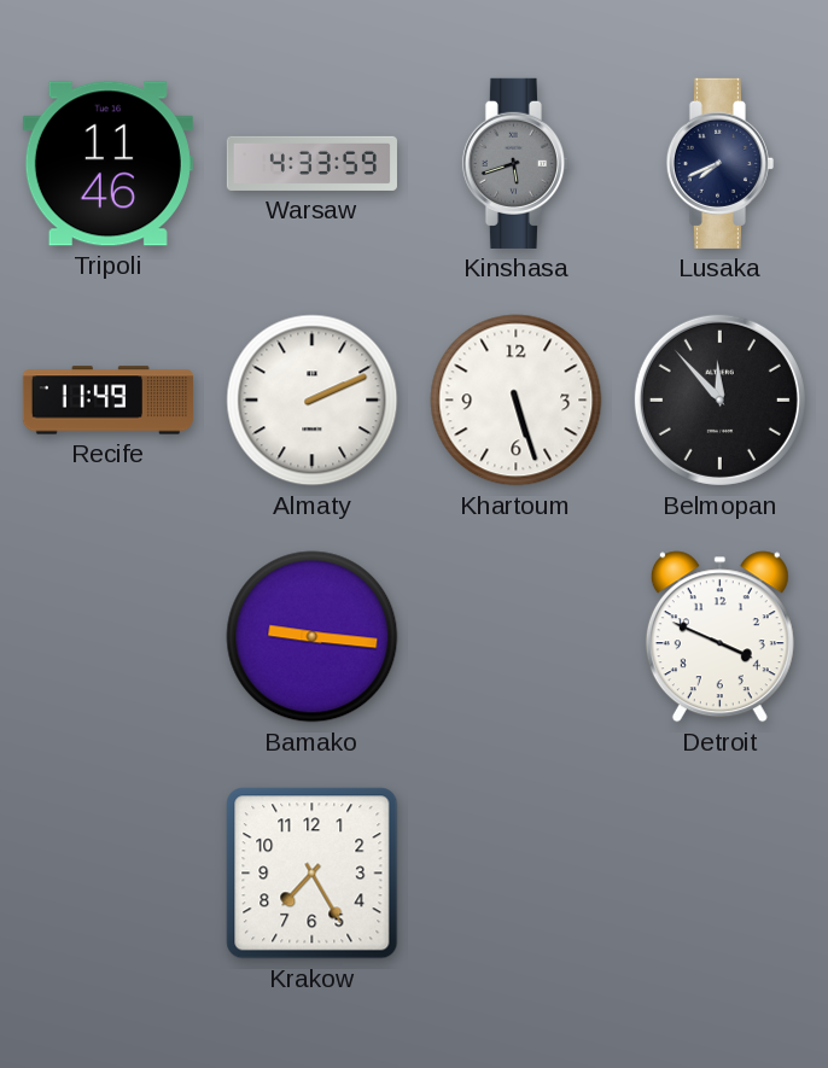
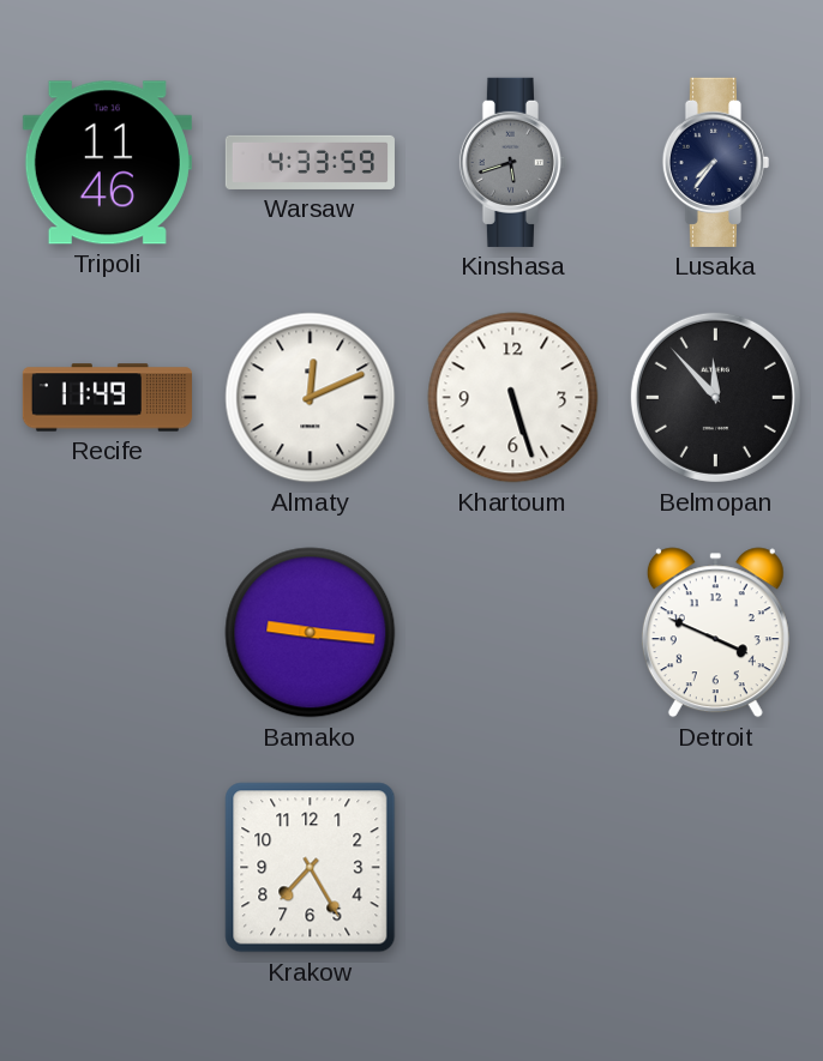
Lusaka: 7:41 -> 7:36
Almaty: 2:11 -> 12:11
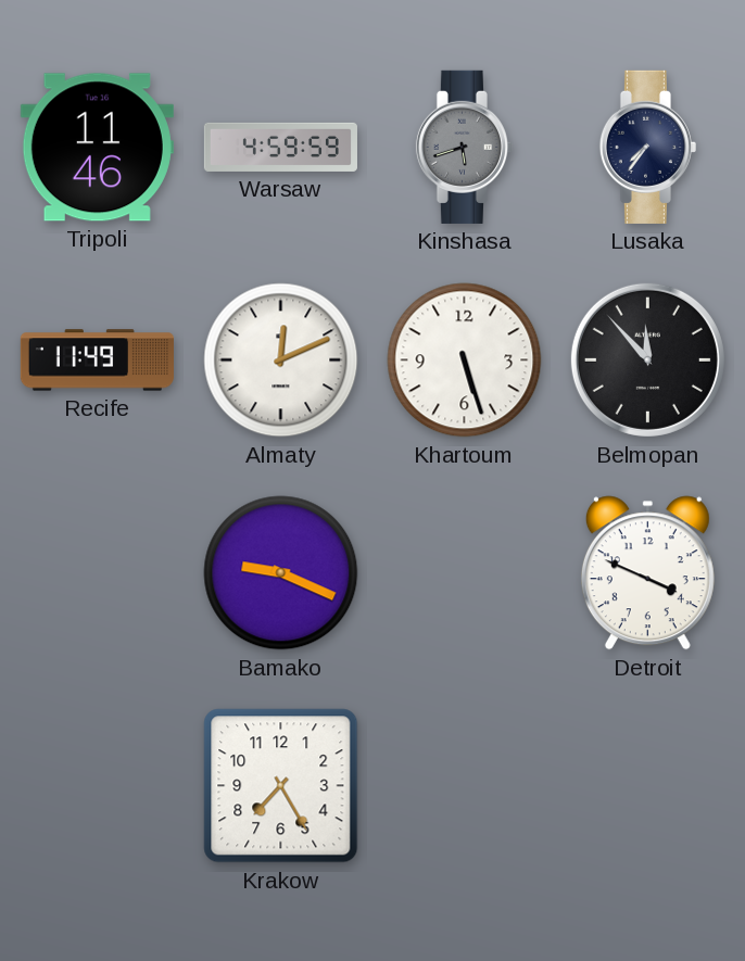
Warsaw: 4:33 -> 4:59
Bamako: 9:16 -> 9:19
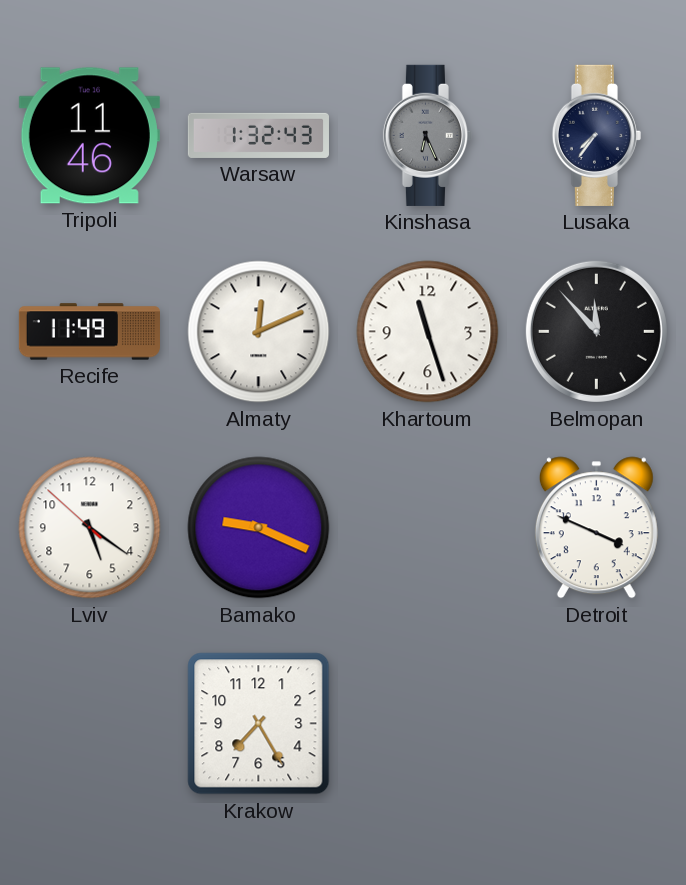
Warsaw: 4:59 -> 1:32
Kinshasa: 5:42 -> 6:26
Khartoum: 5:27 -> 11:27
Lviv: none -> 5:20
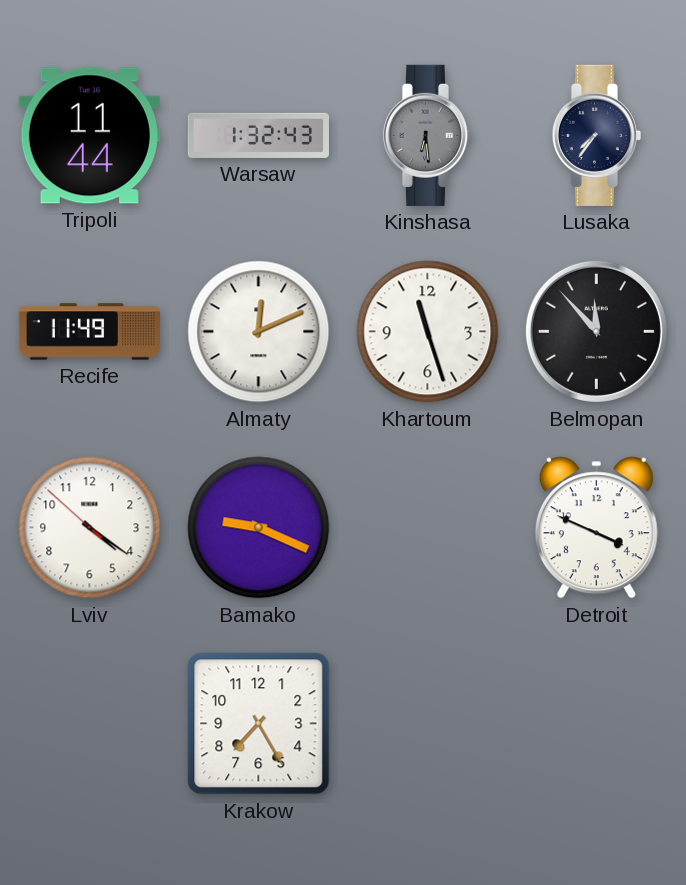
Tripoli: 11:46 -> 11:44
Kinshasa: 6:26 -> 6:29
Lviv: 5:20 -> 4:20
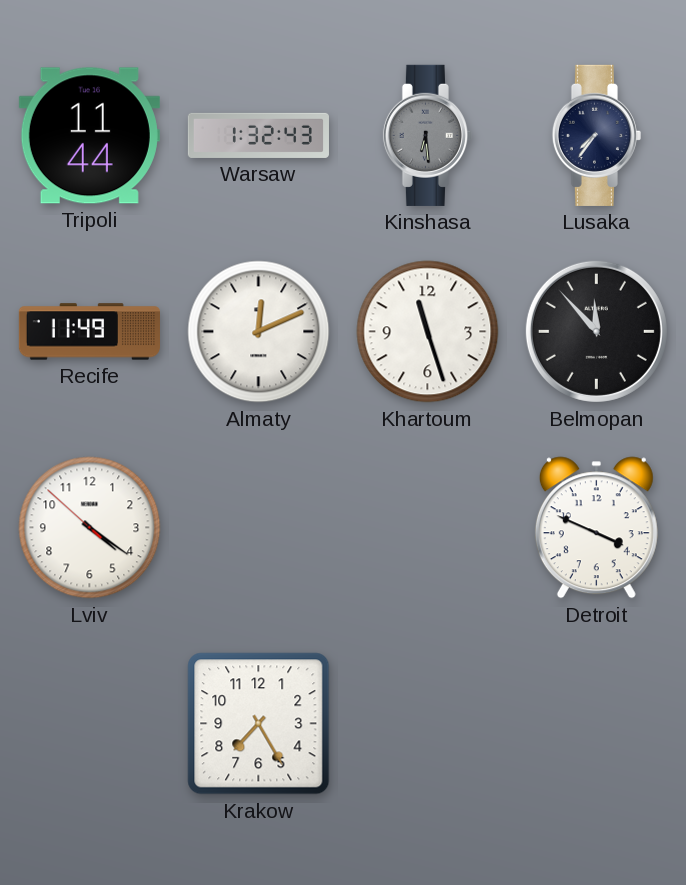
Bamako: 9:19 -> none
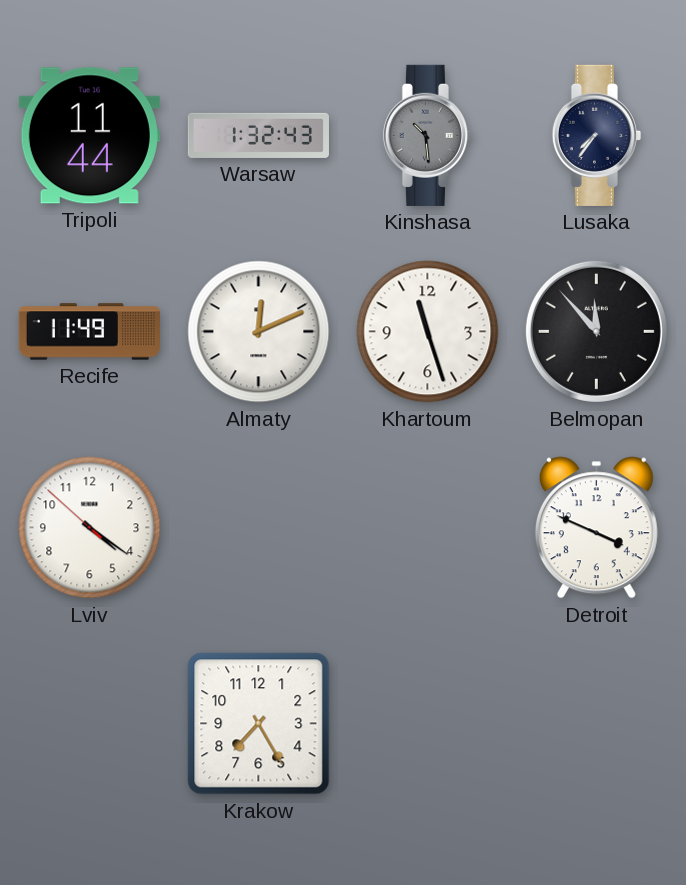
Kinshasa: 6:29 -> 10:29
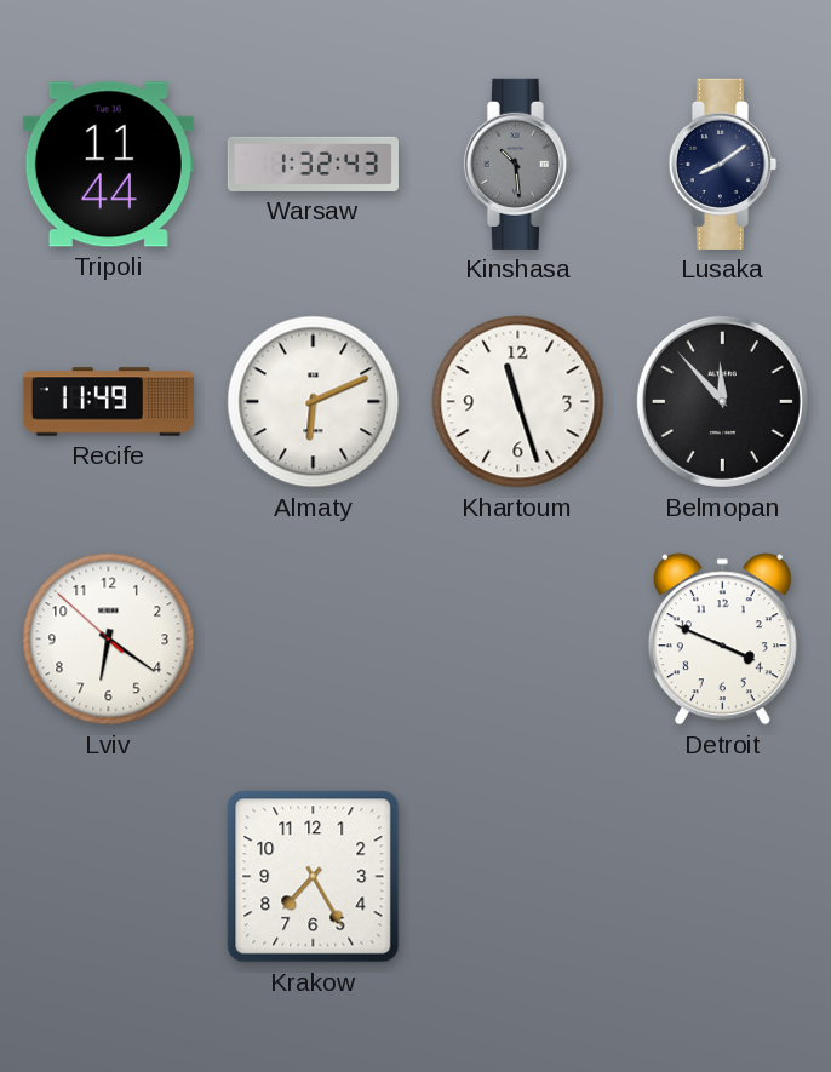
Lusaka: 7:36 -> 8:09
Almaty: 12:11 -> 6:11
Lviv: 4:20 -> 6:20
